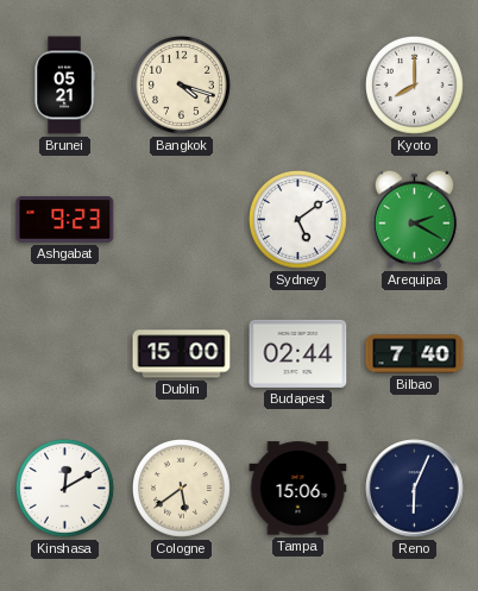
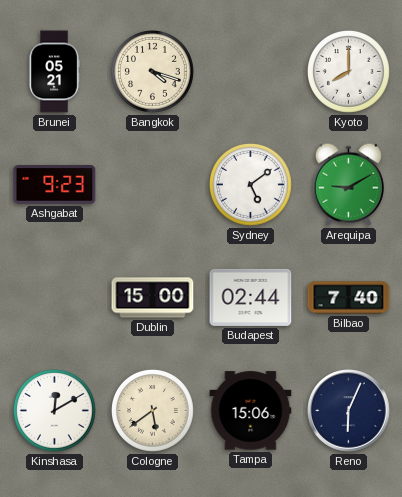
Arequipa: 2:20 -> 9:10
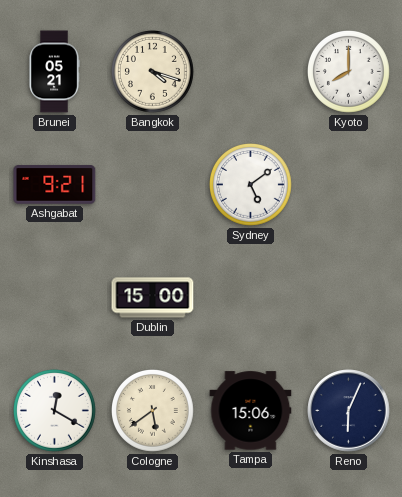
Ashgabat: 9:23 -> 9:21
Arequipa: 9:10 -> none
Budapest: 02:44 -> none
Bilbao: 7:40 -> none
Kinshasa: 12:10 -> 12:20
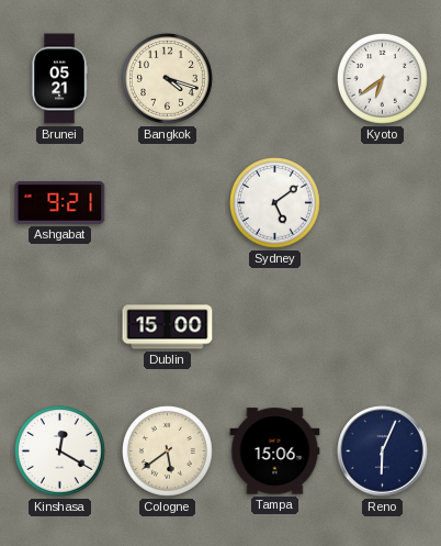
Kyoto: 8:00 -> 6:39
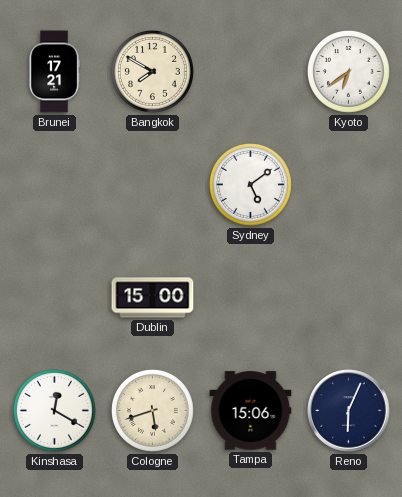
Brunei: 05:21 -> 17:21
Bangkok: 4:18 -> 7:50
Ashgabat: 9:21 -> none
Cologne: 5:39 -> 5:42
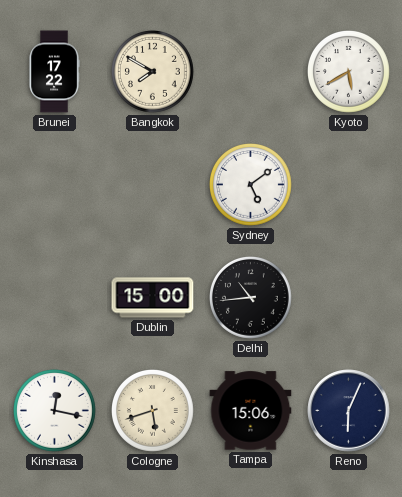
Brunei: 17:21 -> 17:22
Kyoto: 6:39 -> 5:40
Delhi: none -> 10:44
Kinshasa: 12:20 -> 12:17
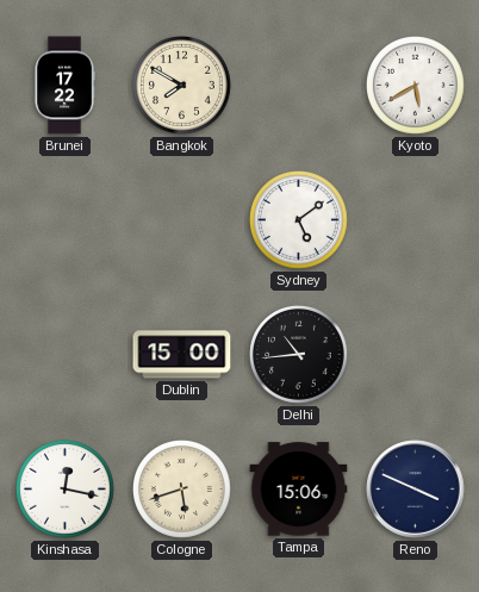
Reno: 6:04 -> 3:49
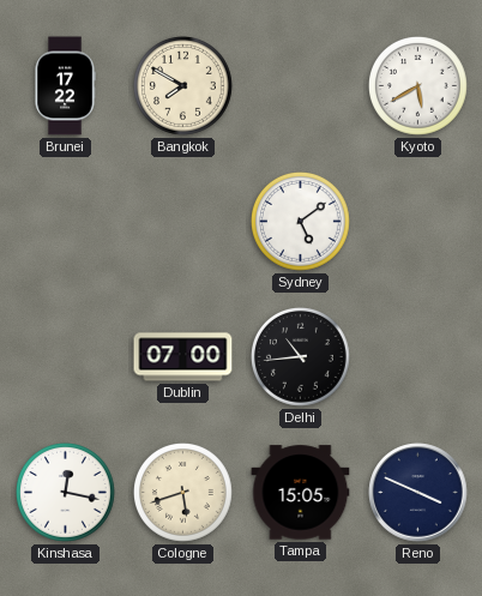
Dublin: 15:00 -> 07:00
Tampa: 15:06 -> 15:05
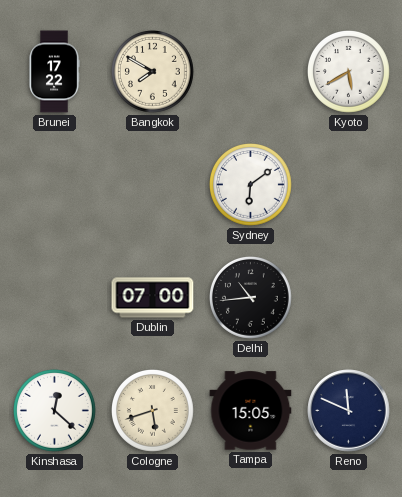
Sydney: 5:09 -> 6:09
Kinshasa: 12:17 -> 12:22
Reno: 3:49 -> 11:49
